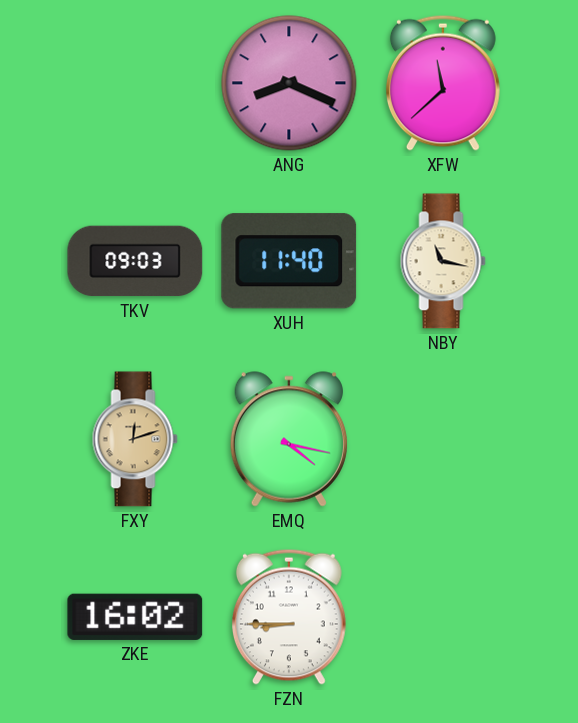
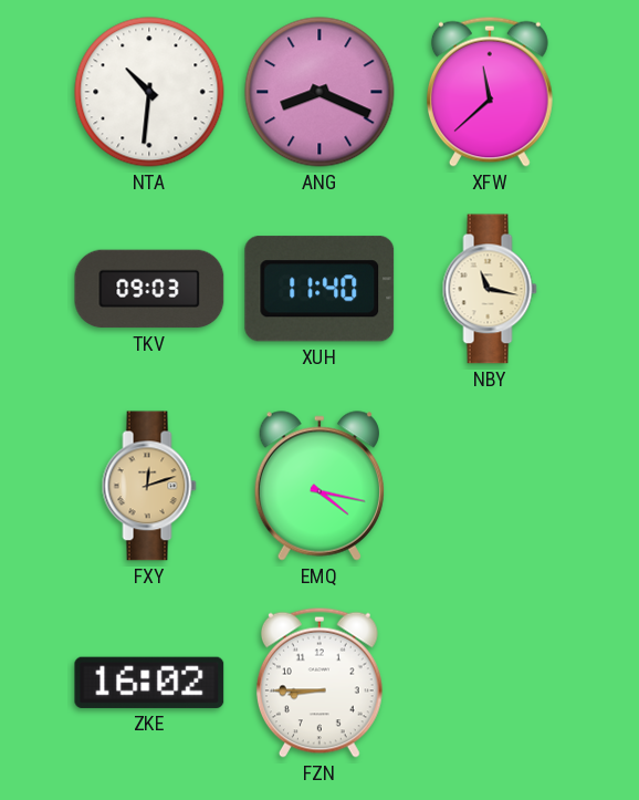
NTA: none -> 10:31
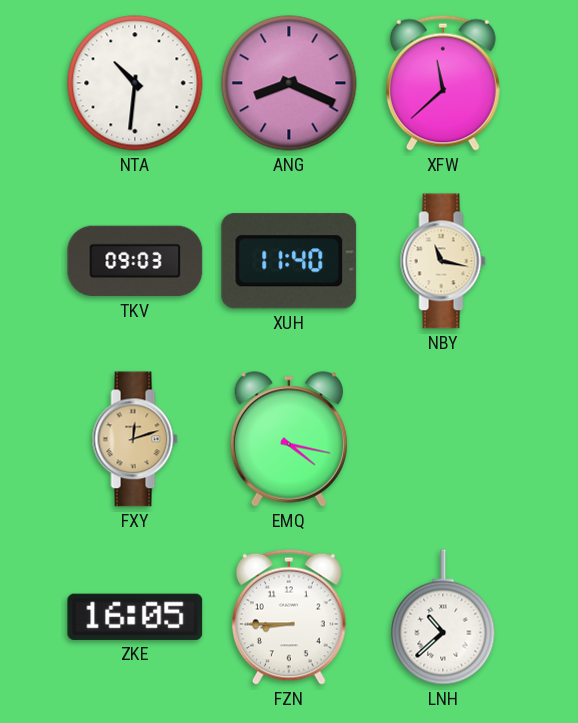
ZKE: 16:02 -> 16:05
LNH: none -> 10:38
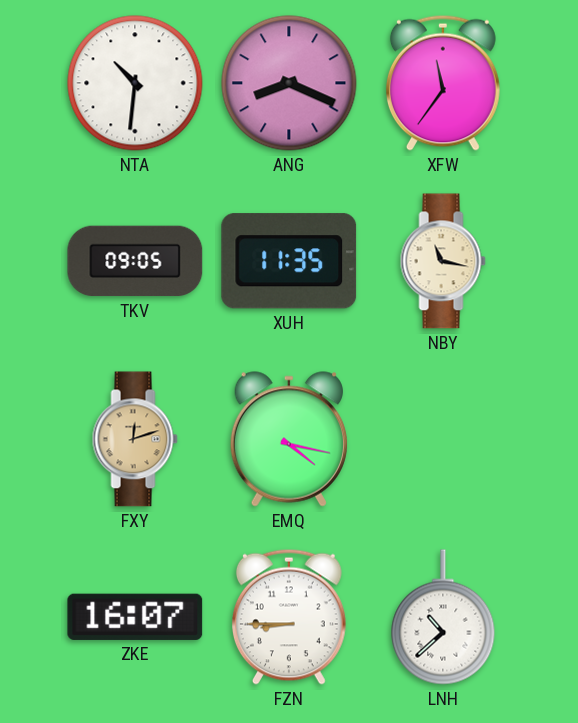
XFW: 11:38 -> 11:36
TKV: 09:03 -> 09:05
XUH: 11:40 -> 11:35
ZKE: 16:05 -> 16:07
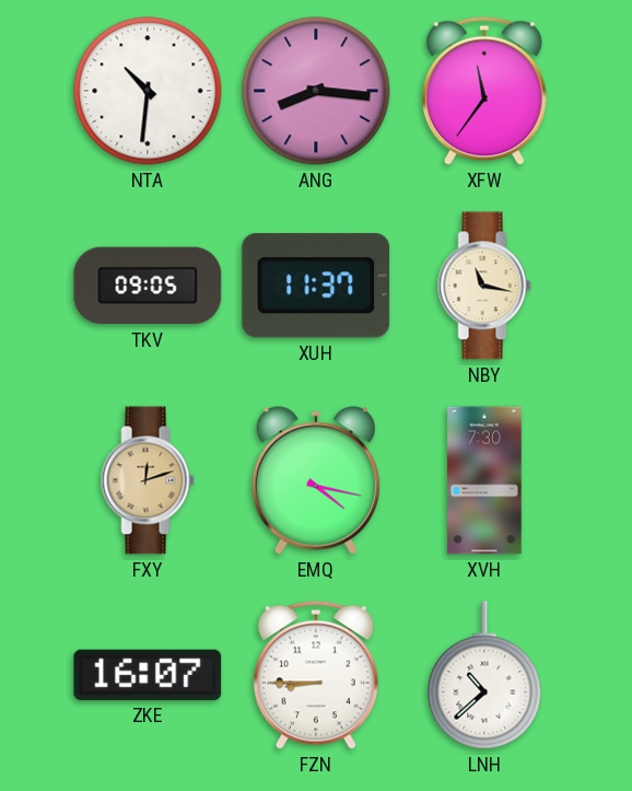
ANG: 8:19 -> 8:16
XUH: 11:35 -> 11:37
XVH: none -> 7:30
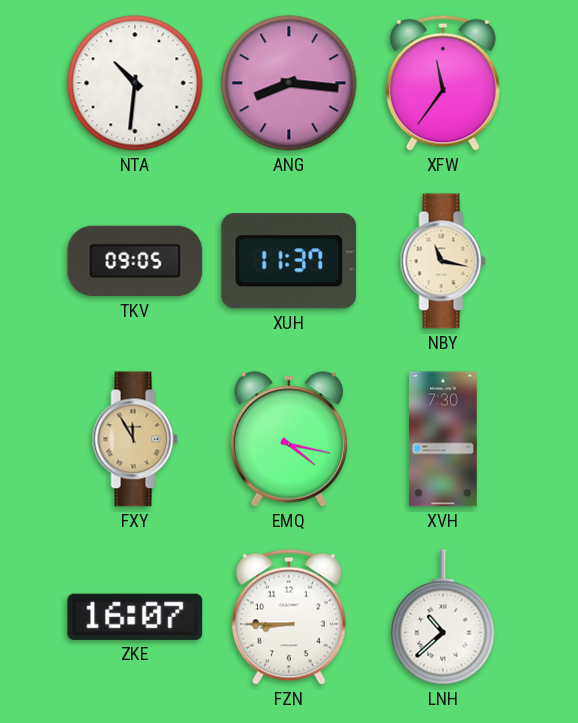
FXY: 12:12 -> 11:55
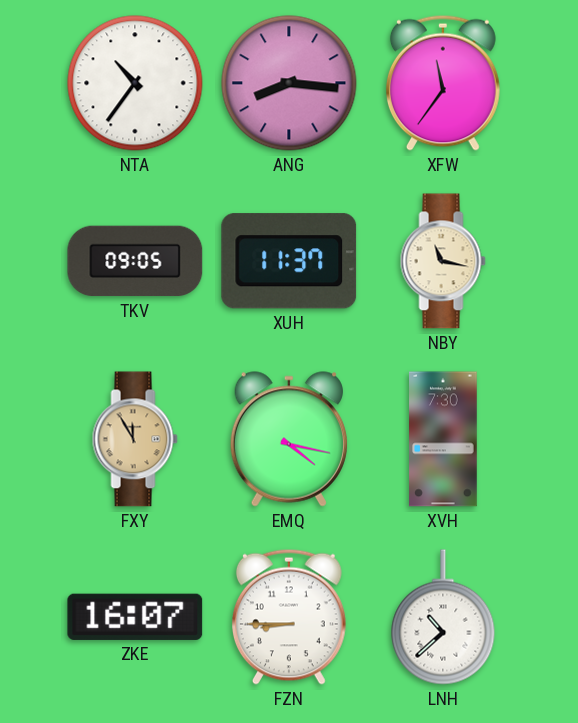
NTA: 10:31 -> 10:36
